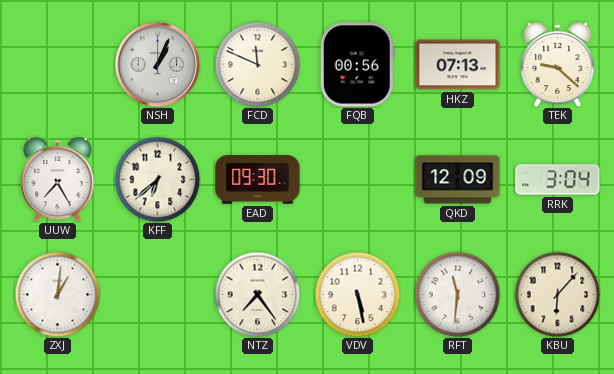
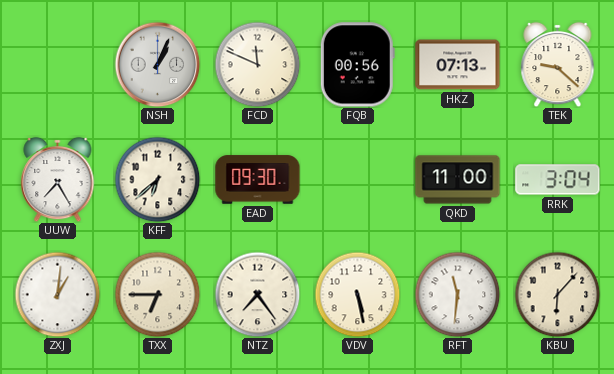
QKD: 12:09 -> 11:00
TXX: none -> 6:45
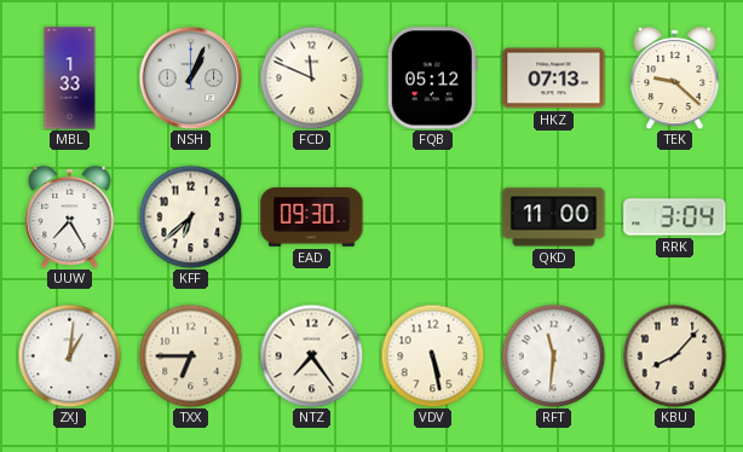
MBL: none -> 1:33
FQB: 00:56 -> 05:12
KBU: 6:07 -> 8:07
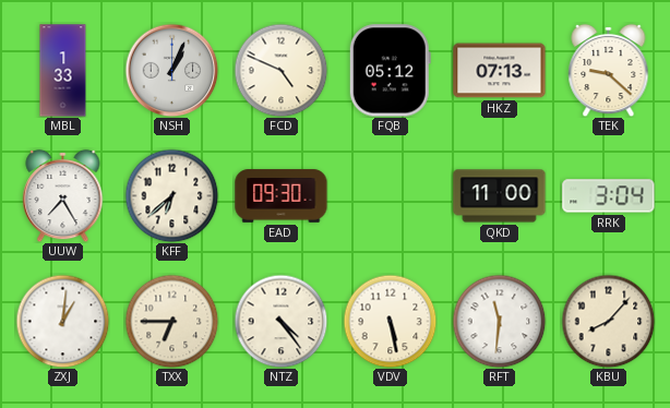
FCD: 11:49 -> 4:49
NTZ: 7:24 -> 4:24
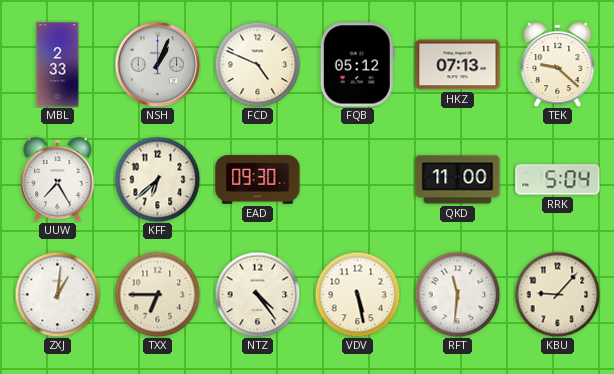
MBL: 1:33 -> 2:33
RRK: 3:04 -> 5:04
KBU: 8:07 -> 9:07
